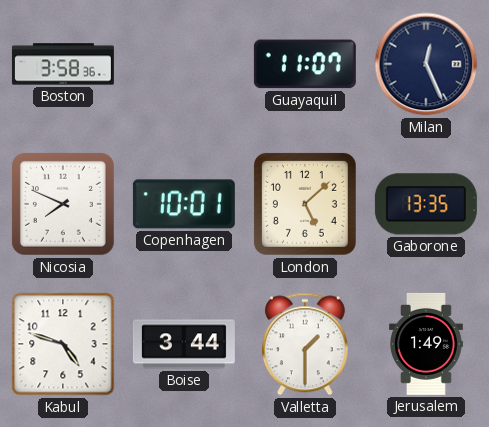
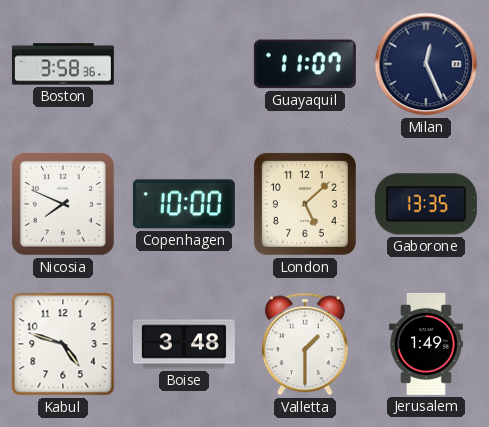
Copenhagen: 10:01 -> 10:00
Boise: 3:44 -> 3:48
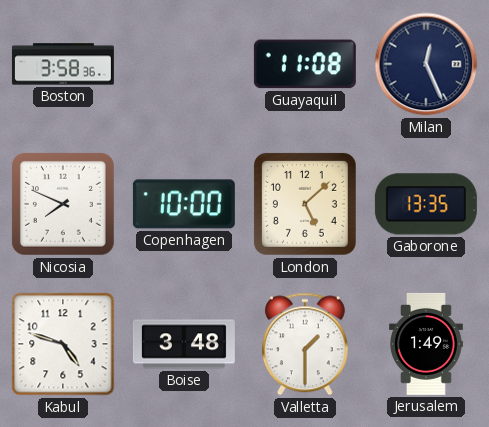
Guayaquil: 11:07 -> 11:08
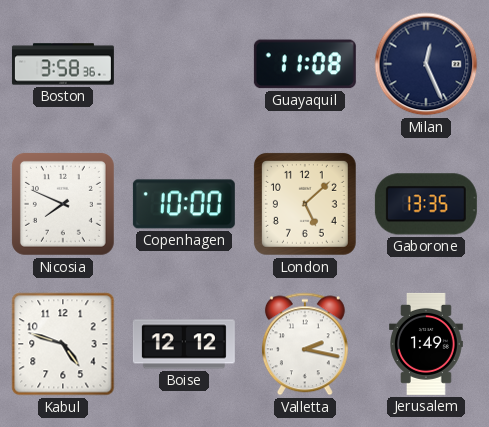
Boise: 3:48 -> 12:12
Valletta: 1:30 -> 2:17
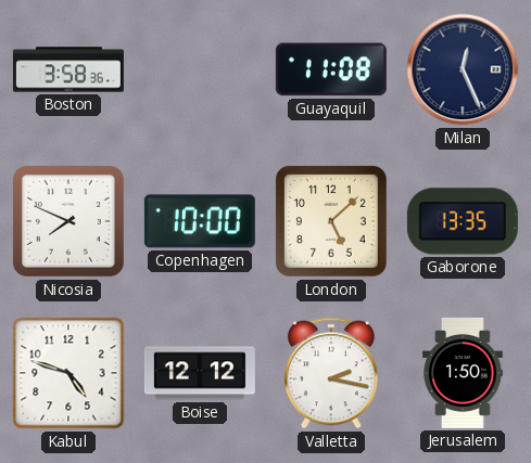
Jerusalem: 1:49 -> 1:50
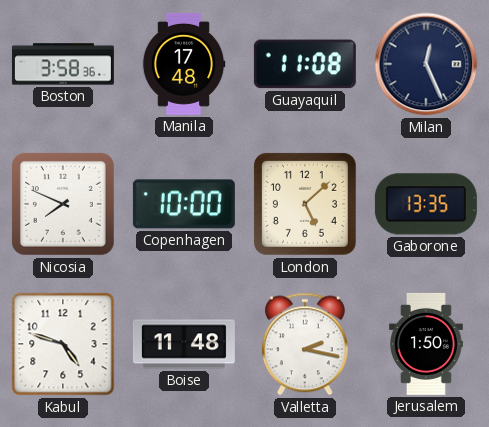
Manila: none -> 17:48
Boise: 12:12 -> 11:48
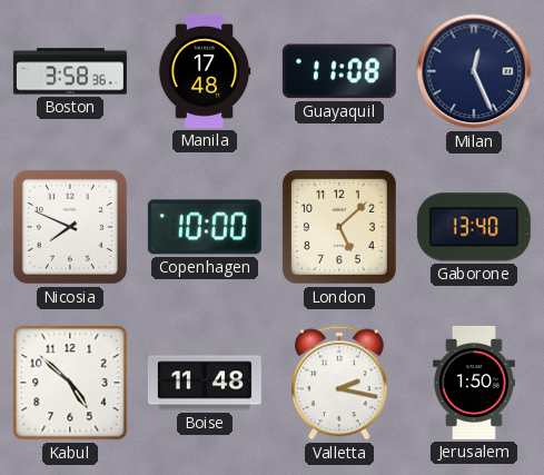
Gaborone: 13:35 -> 13:40
Kabul: 4:48 -> 4:52
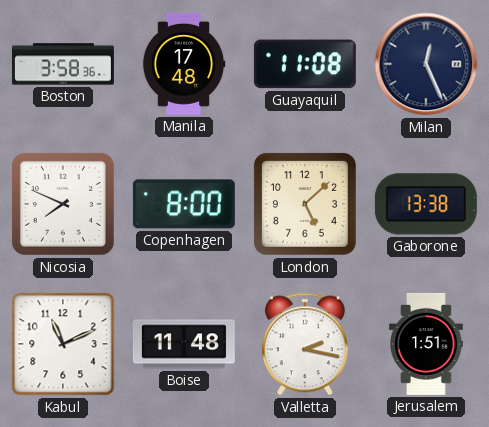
Copenhagen: 10:00 -> 8:00
Gaborone: 13:40 -> 13:38
Kabul: 4:52 -> 11:11
Jerusalem: 1:50 -> 1:51
